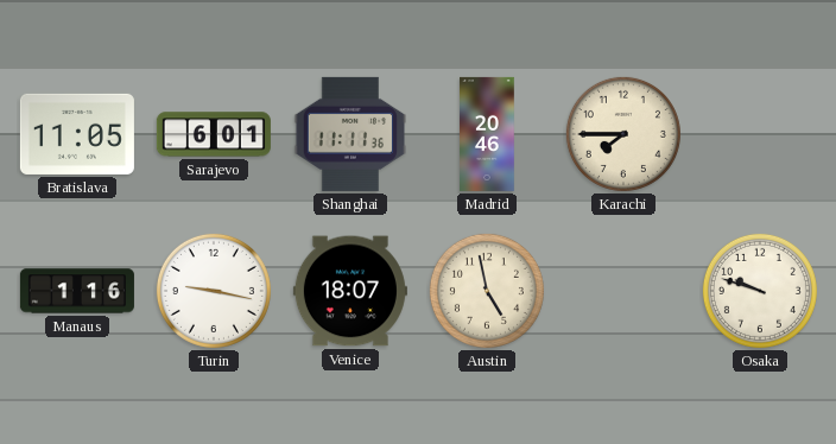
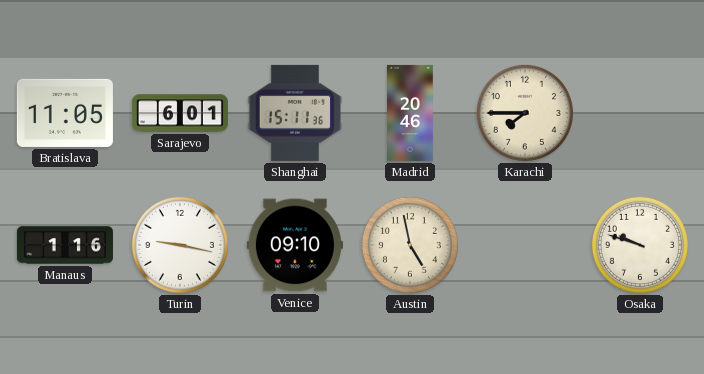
Shanghai: 11:11 -> 15:11
Venice: 18:07 -> 09:10
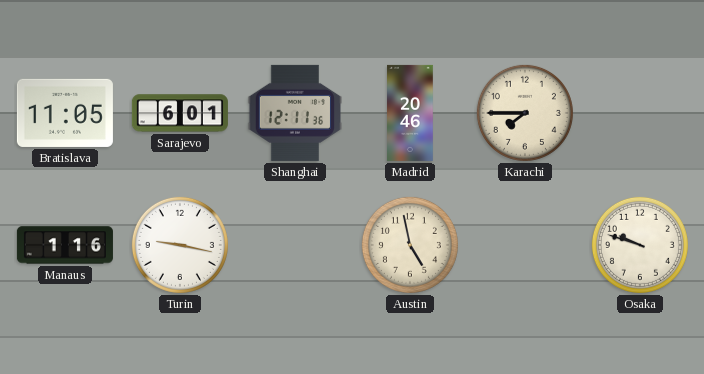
Shanghai: 15:11 -> 12:11
Venice: 09:10 -> none
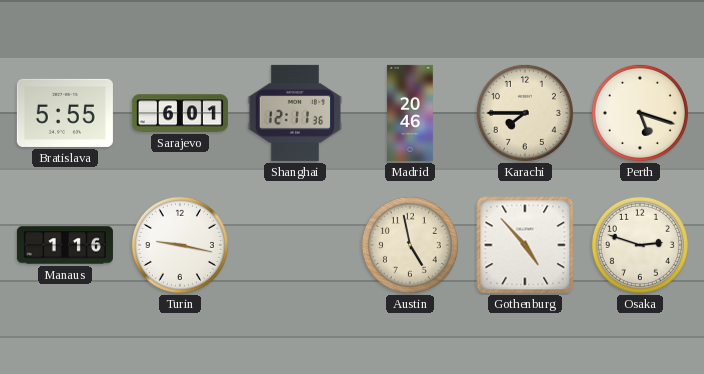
Bratislava: 11:05 -> 5:55
Perth: none -> 5:18
Gothenburg: none -> 4:53
Osaka: 9:48 -> 2:48
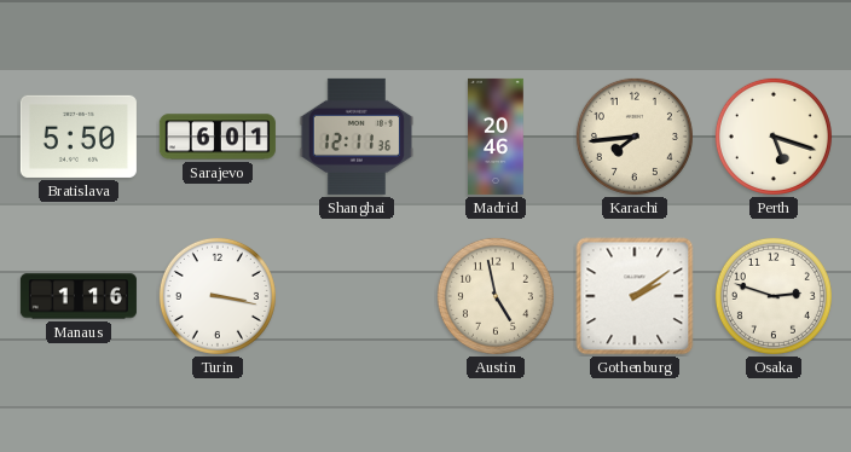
Bratislava: 5:55 -> 5:50
Karachi: 7:45 -> 7:44
Turin: 9:17 -> 3:17
Gothenburg: 4:53 -> 2:09
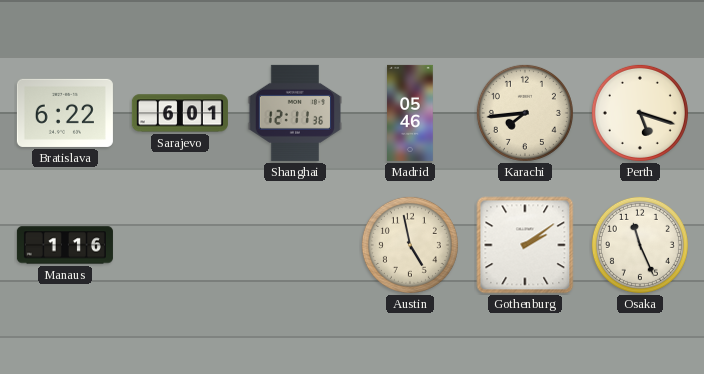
Bratislava: 5:50 -> 6:22
Madrid: 20:46 -> 05:46
Turin: 3:17 -> none
Osaka: 2:48 -> 11:26
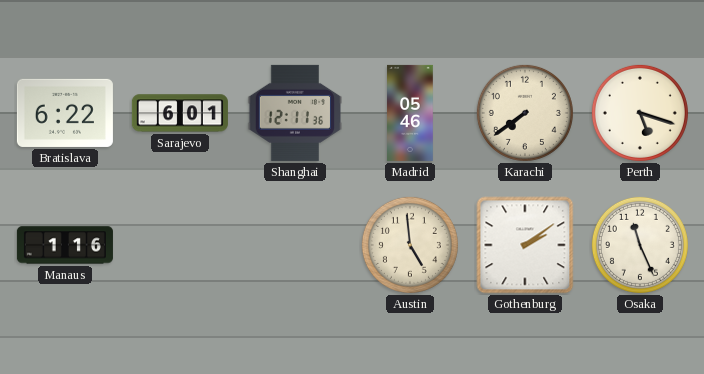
Karachi: 7:44 -> 7:39
Austin: 4:58 -> 4:59
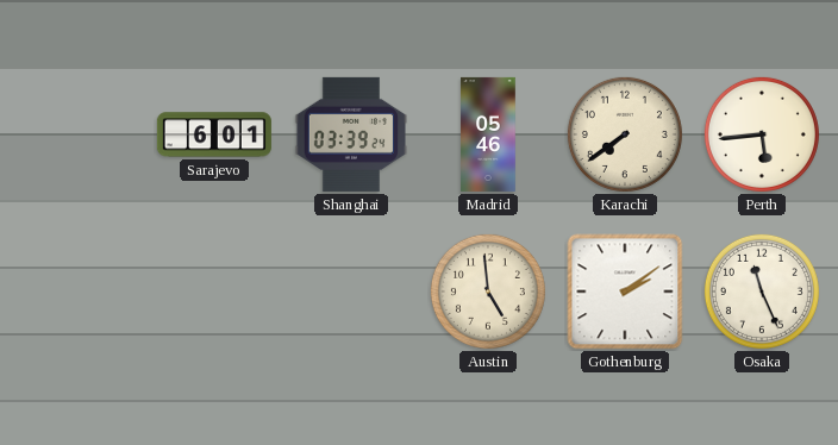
Bratislava: 6:22 -> none
Shanghai: 12:11 -> 03:39
Perth: 5:18 -> 5:44
Manaus: 1:16 -> none
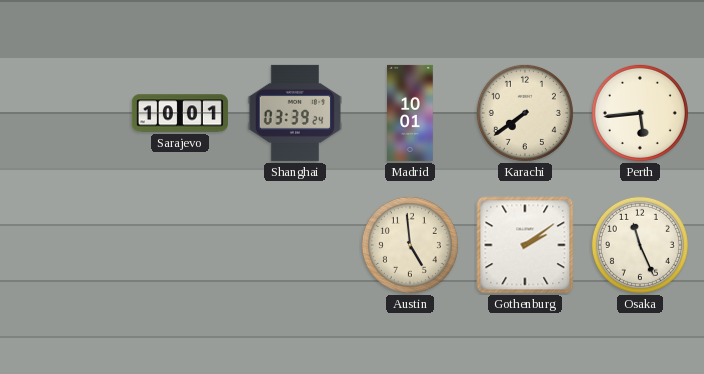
Sarajevo: 6:01 -> 10:01
Madrid: 05:46 -> 10:01
